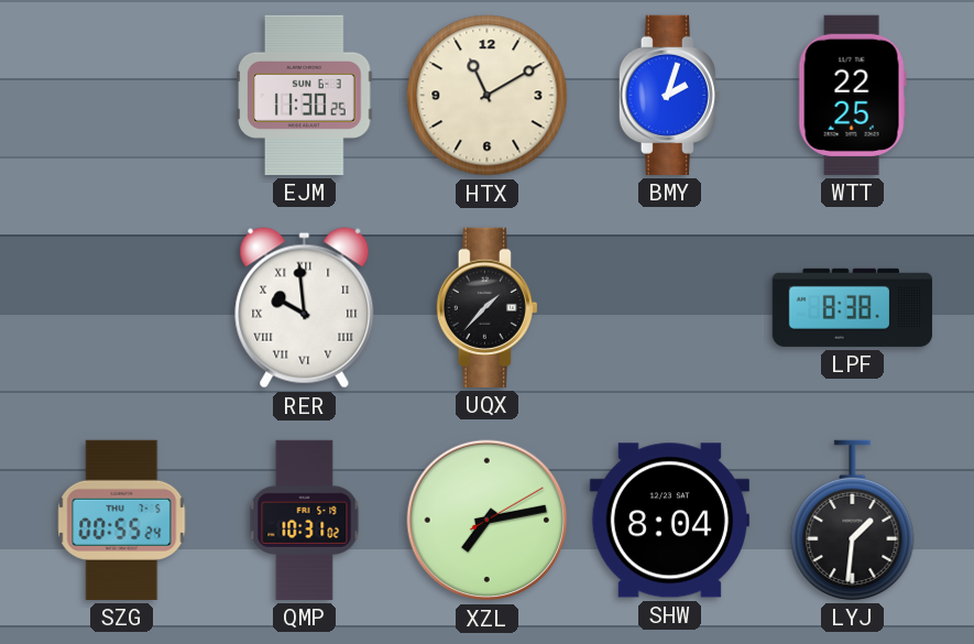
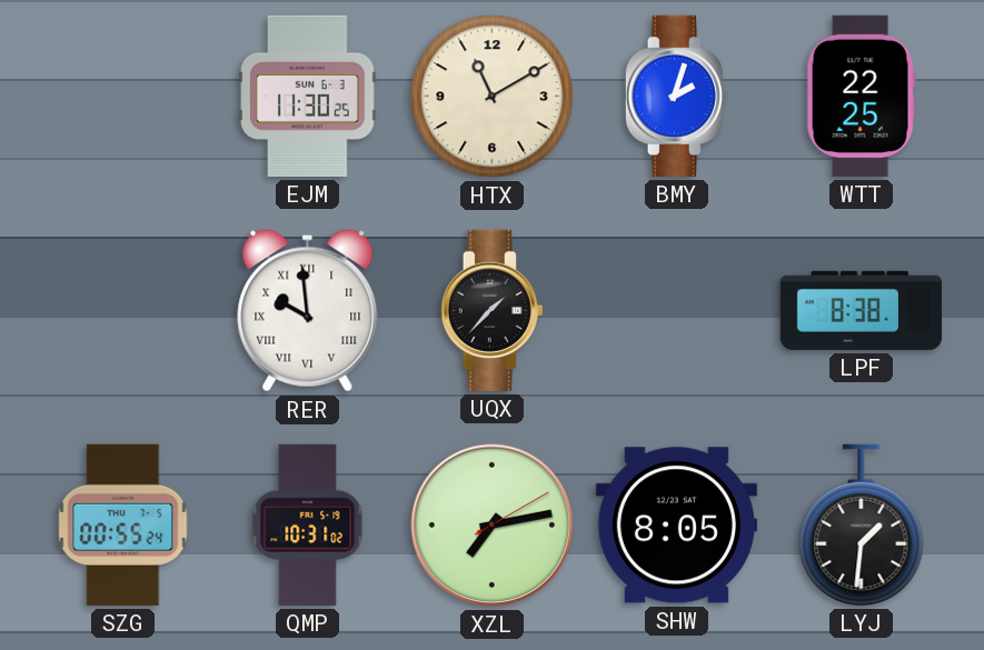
SHW: 8:04 -> 8:05
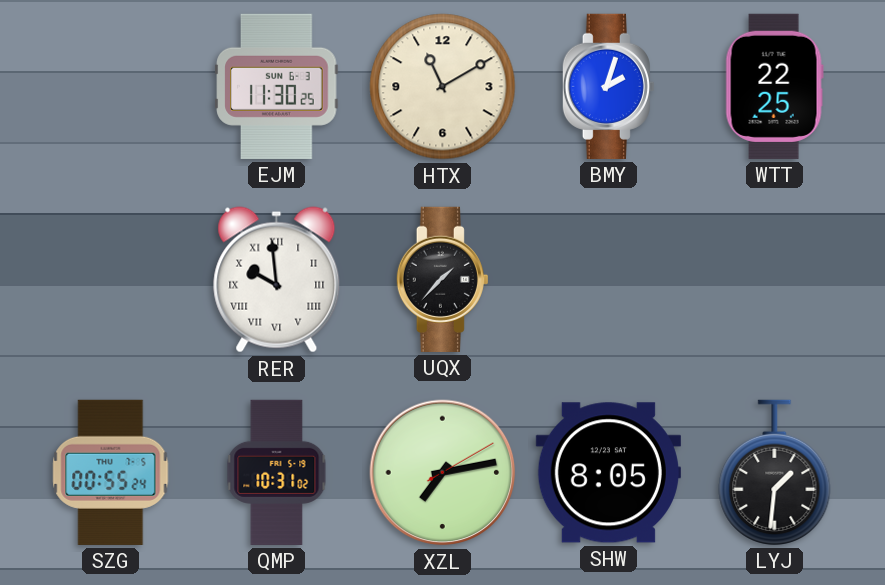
LPF: 8:38 -> none
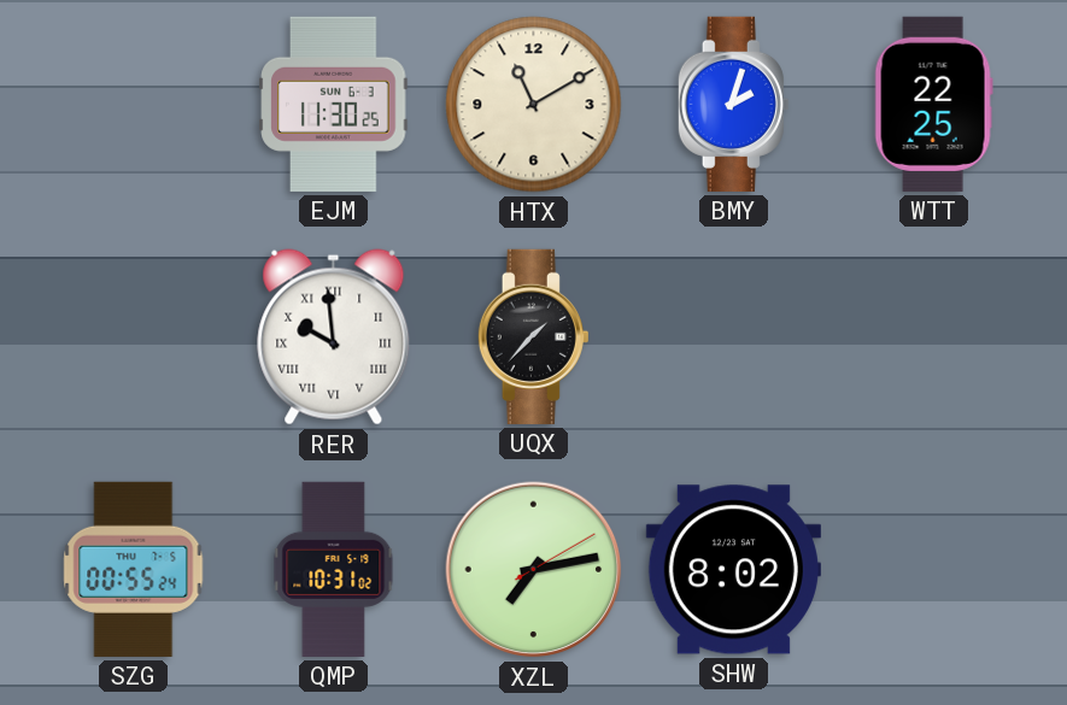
SHW: 8:05 -> 8:02
LYJ: 1:31 -> none
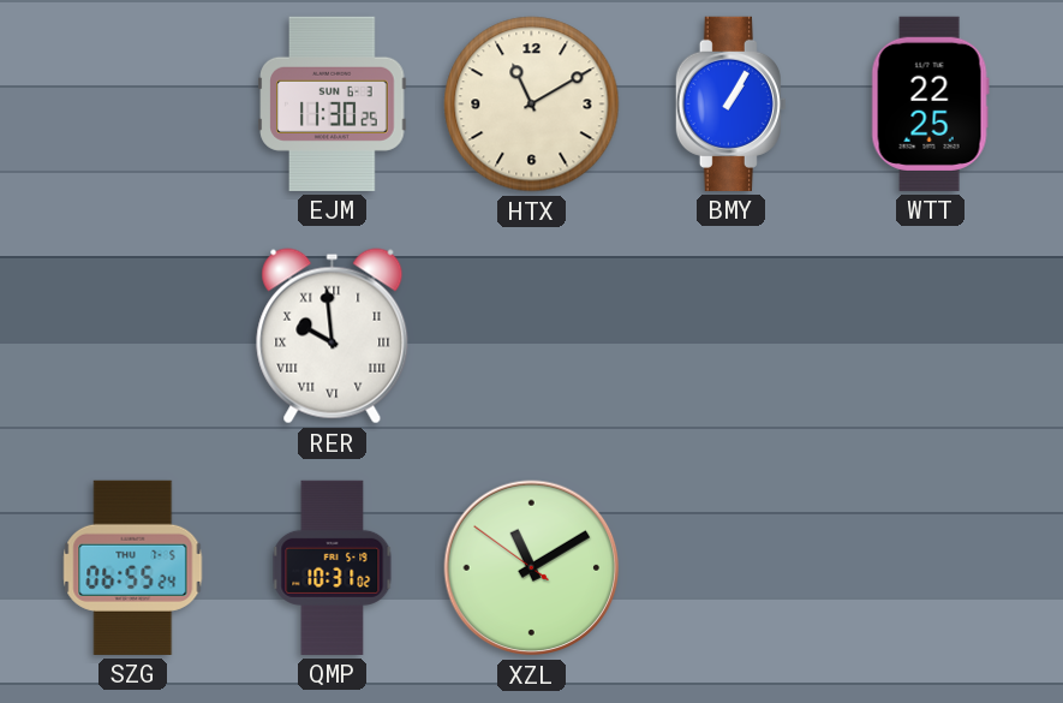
BMY: 2:03 -> 1:05
UQX: 1:37 -> none
SZG: 00:55 -> 06:55
XZL: 7:13 -> 11:09
SHW: 8:02 -> none
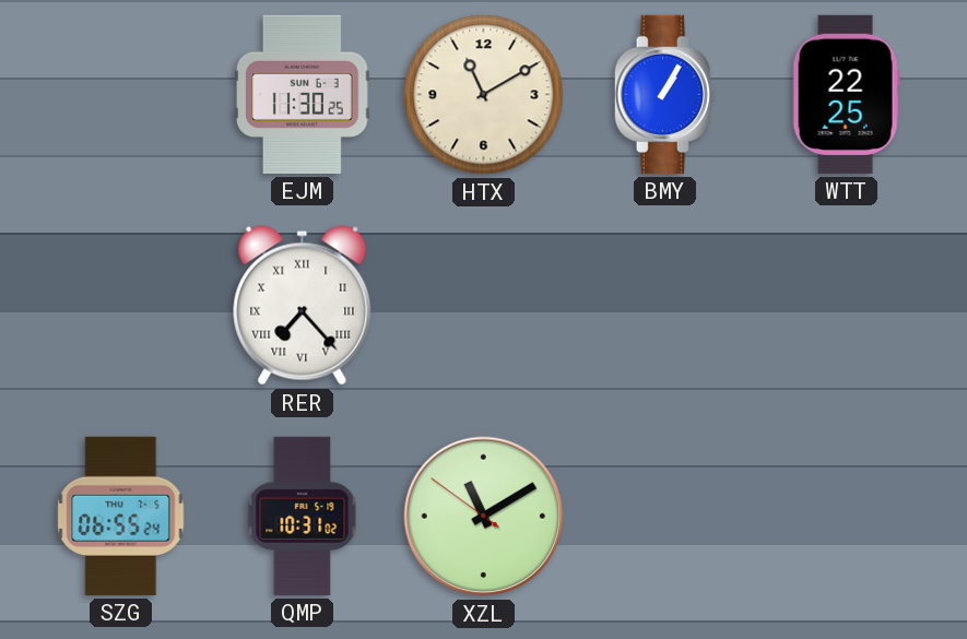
RER: 9:59 -> 7:23
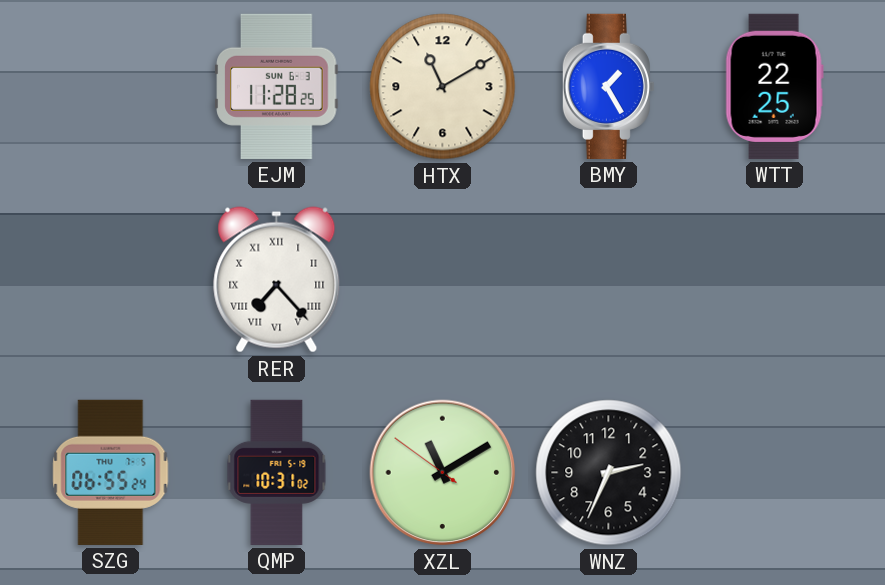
EJM: 11:30 -> 11:28
BMY: 1:05 -> 1:25
WNZ: none -> 2:34
